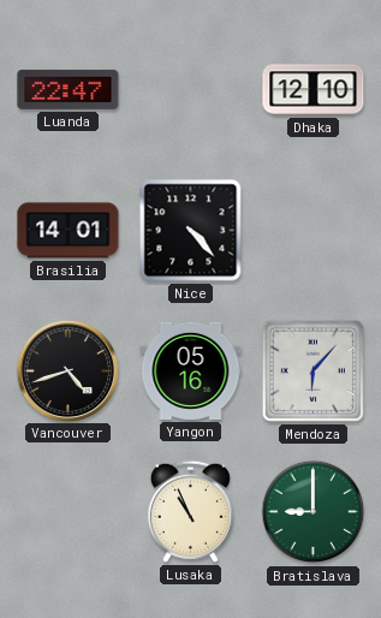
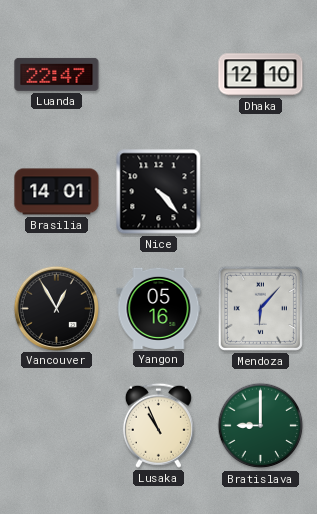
Vancouver: 4:42 -> 12:55
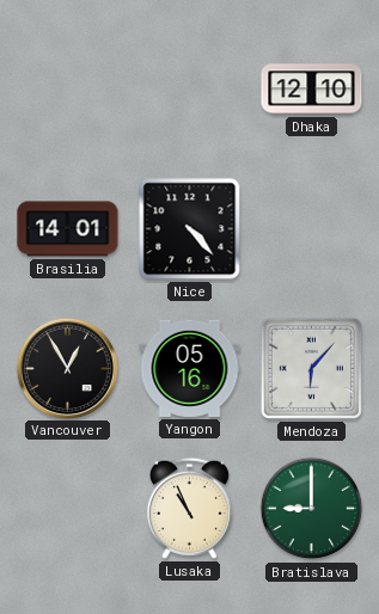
Luanda: 22:47 -> none
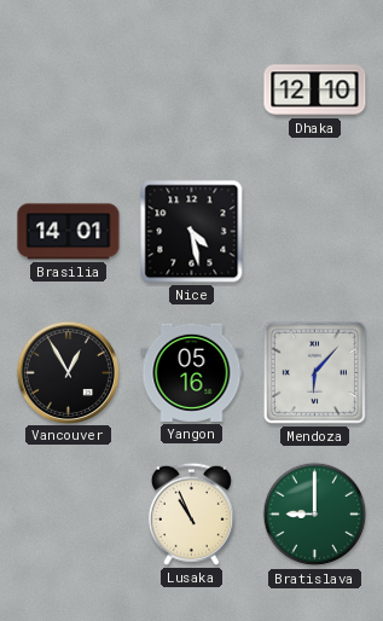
Nice: 4:23 -> 4:28
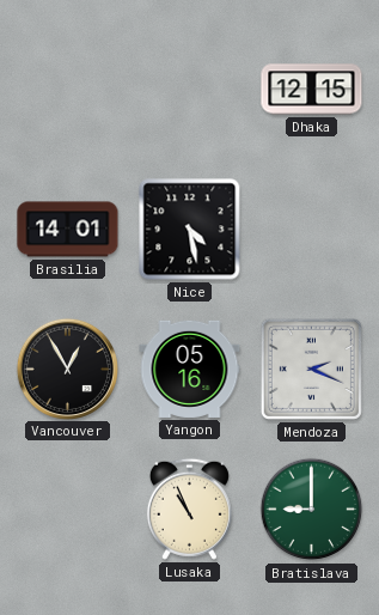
Dhaka: 12:10 -> 12:15
Mendoza: 6:07 -> 2:19
